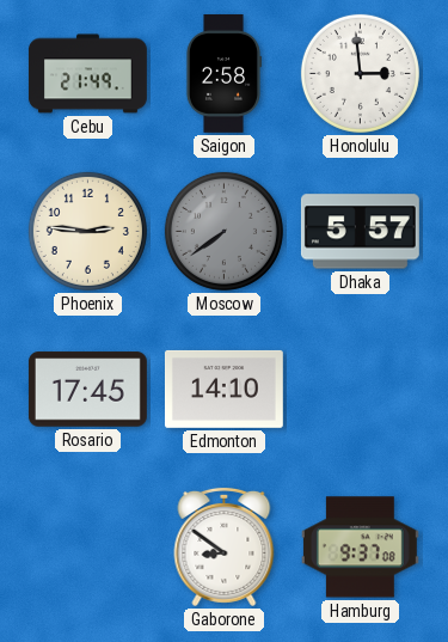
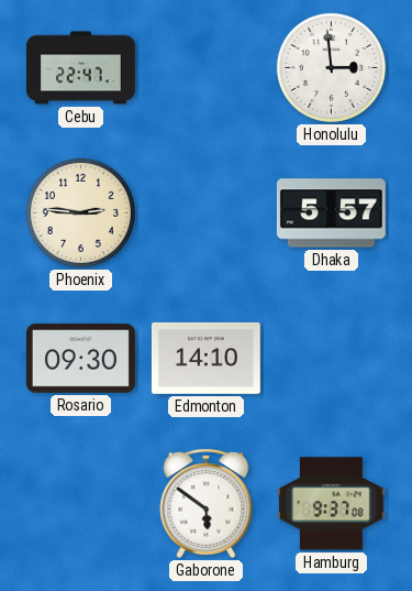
Cebu: 21:49 -> 22:47
Saigon: 2:58 -> none
Moscow: 7:39 -> none
Rosario: 17:45 -> 09:30
Gaborone: 8:51 -> 5:51
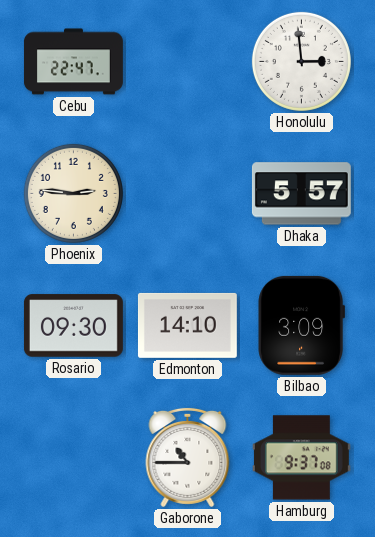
Bilbao: none -> 3:09
Gaborone: 5:51 -> 10:45
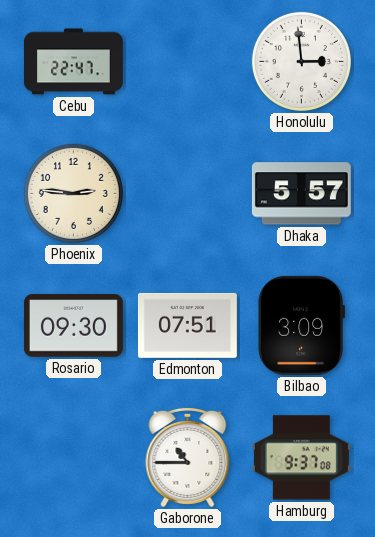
Edmonton: 14:10 -> 07:51
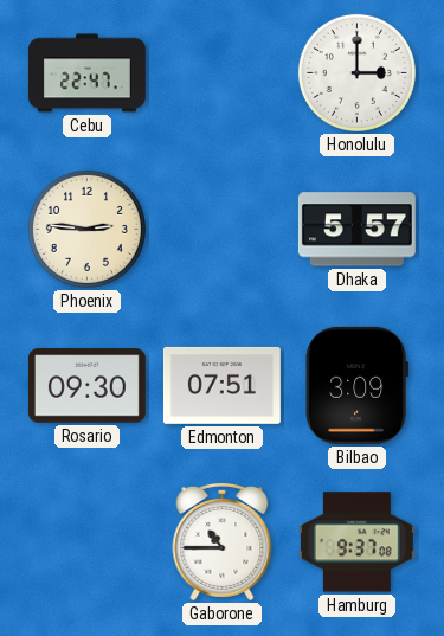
Honolulu: 2:59 -> 3:00
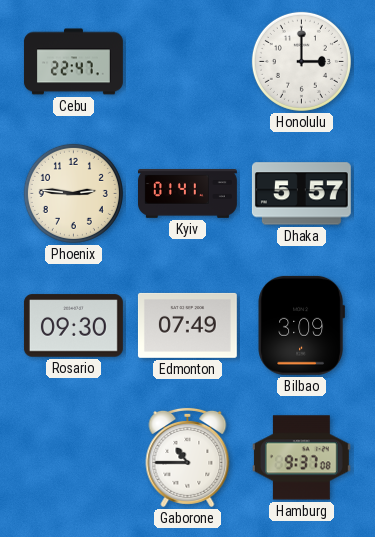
Kyiv: none -> 01:41
Edmonton: 07:51 -> 07:49
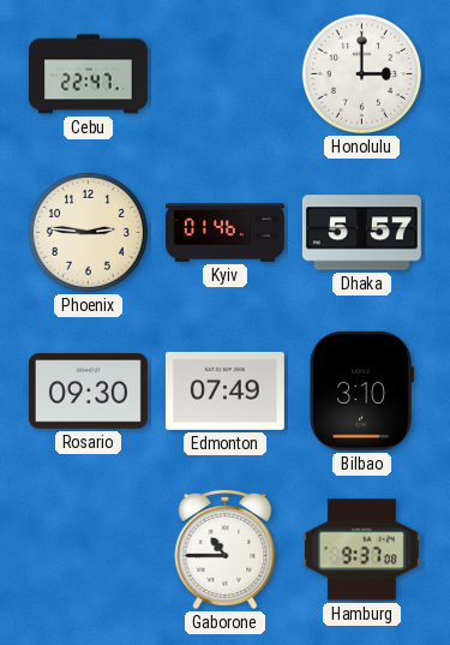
Kyiv: 01:41 -> 01:46
Bilbao: 3:09 -> 3:10
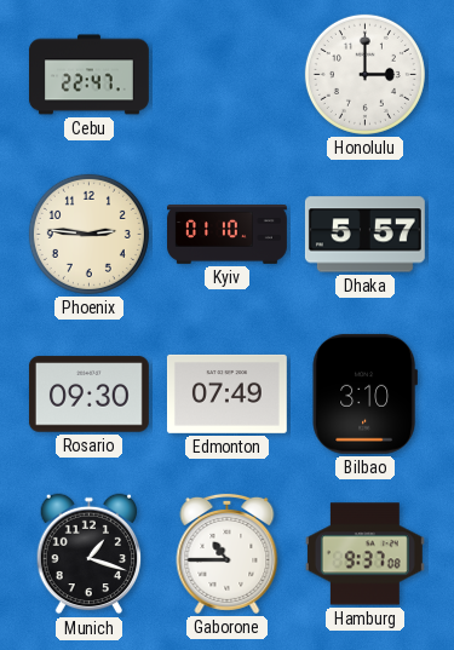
Kyiv: 01:46 -> 01:10
Munich: none -> 1:18
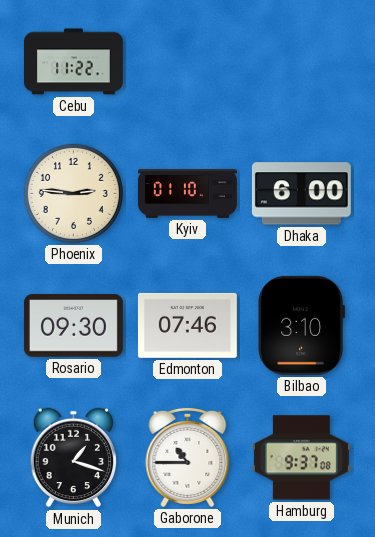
Cebu: 22:47 -> 11:22
Honolulu: 3:00 -> none
Dhaka: 5:57 -> 6:00
Edmonton: 07:49 -> 07:46
